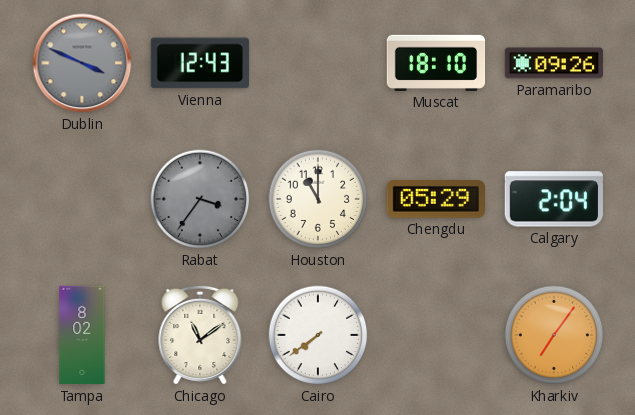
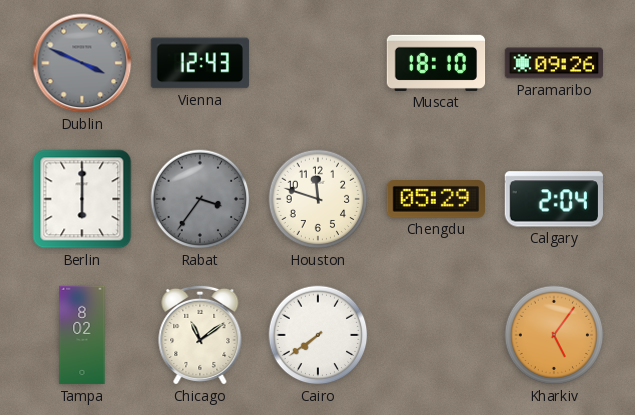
Berlin: none -> 6:00
Houston: 11:00 -> 11:48
Kharkiv: 7:06 -> 5:06
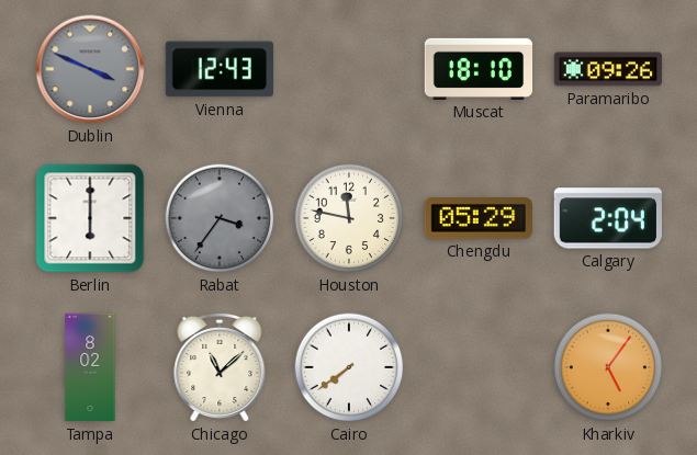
Houston: 11:48 -> 11:47
Chicago: 11:09 -> 11:08
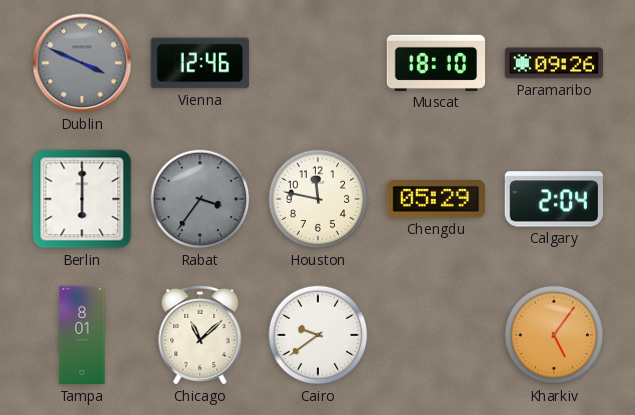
Vienna: 12:43 -> 12:46
Tampa: 8:02 -> 8:01
Cairo: 7:39 -> 9:39
